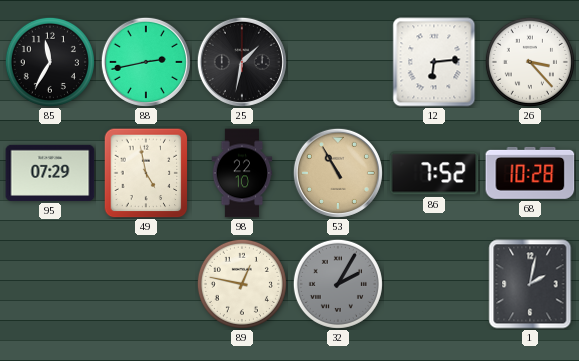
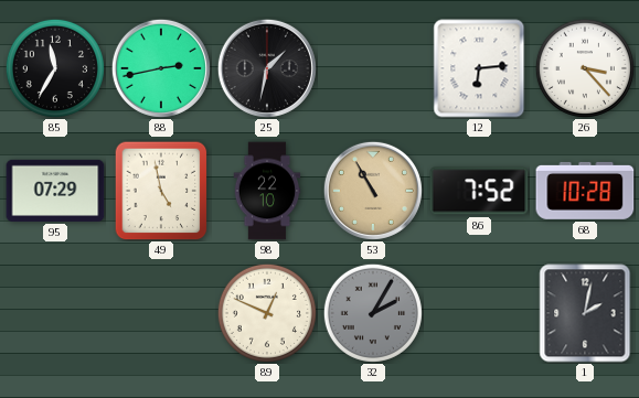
89: 12:47 -> 12:49
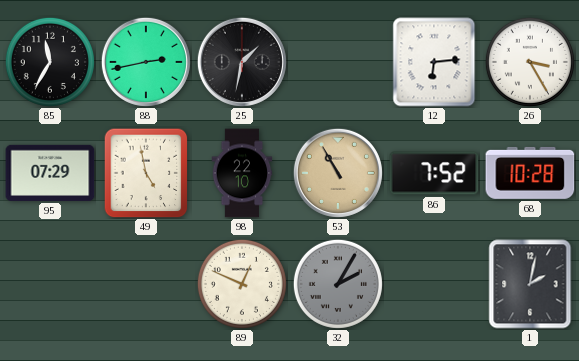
26: 3:23 -> 3:25
